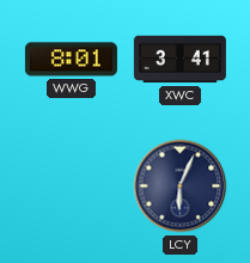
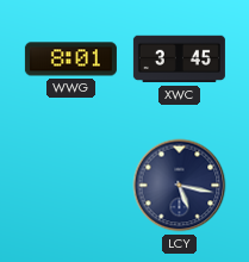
XWC: 3:41 -> 3:45
LCY: 6:04 -> 5:17
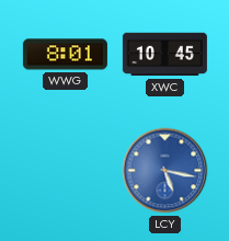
XWC: 3:45 -> 10:45
LCY dial: navy -> blue
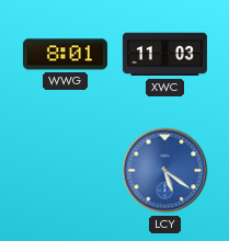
XWC: 10:45 -> 11:03
LCY: 5:17 -> 5:21
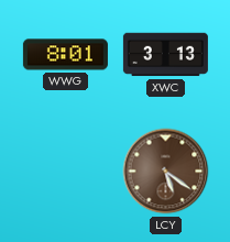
XWC: 11:03 -> 3:13
LCY dial: blue -> brown
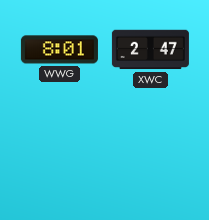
XWC: 3:13 -> 2:47
LCY: 5:21 -> none
